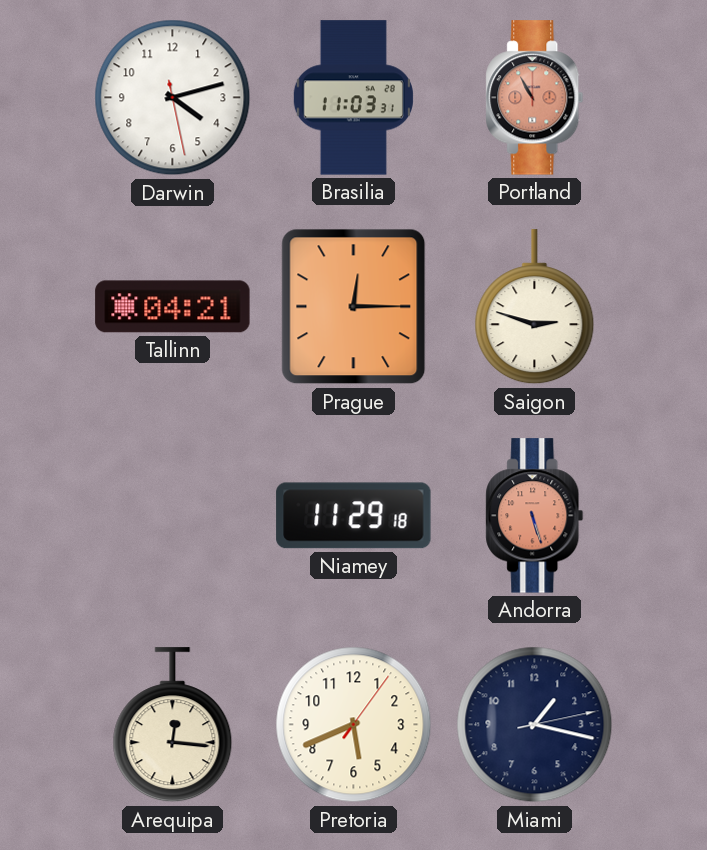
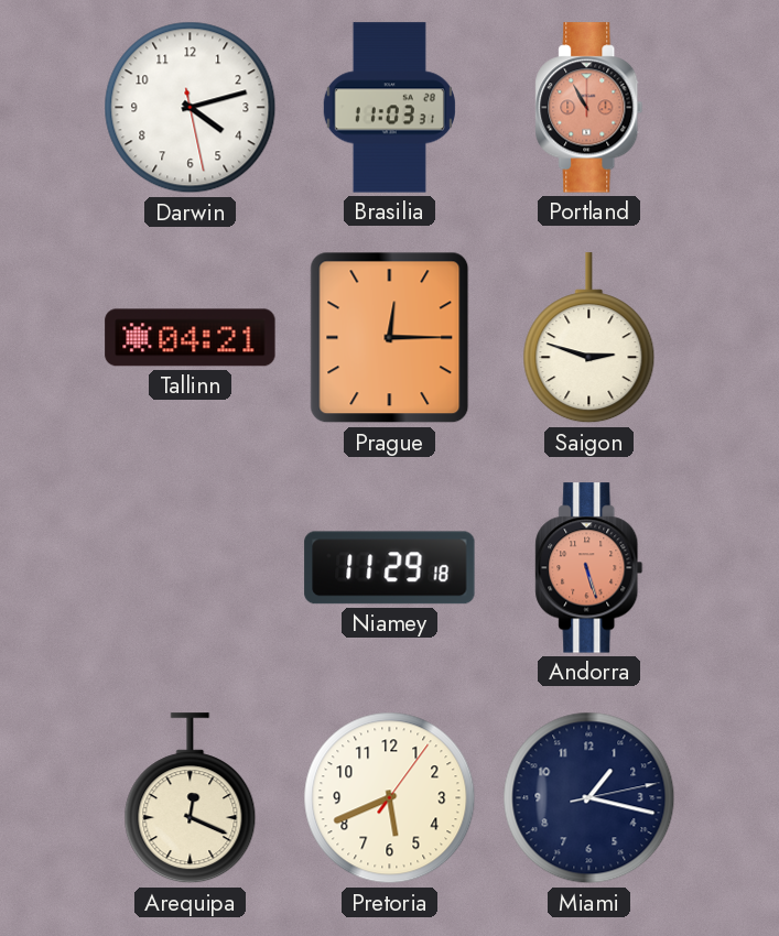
Arequipa: 12:16 -> 12:19
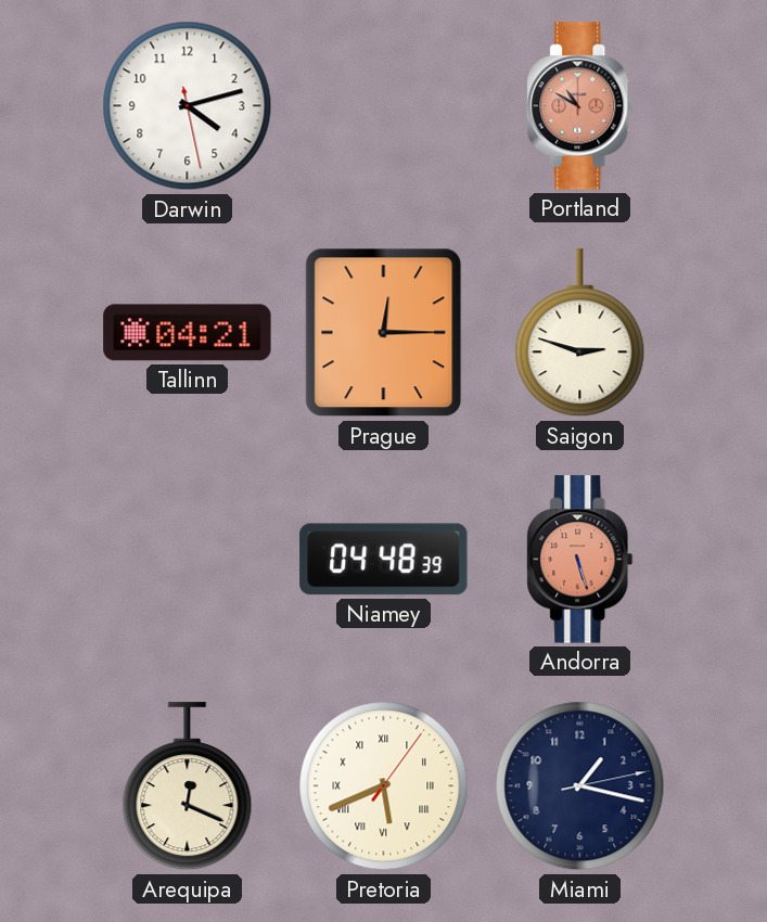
Brasilia: 11:03 -> none
Portland: 10:55 -> 10:50
Niamey: 11:29 -> 04:48
Pretoria numerals: Arabic -> Roman
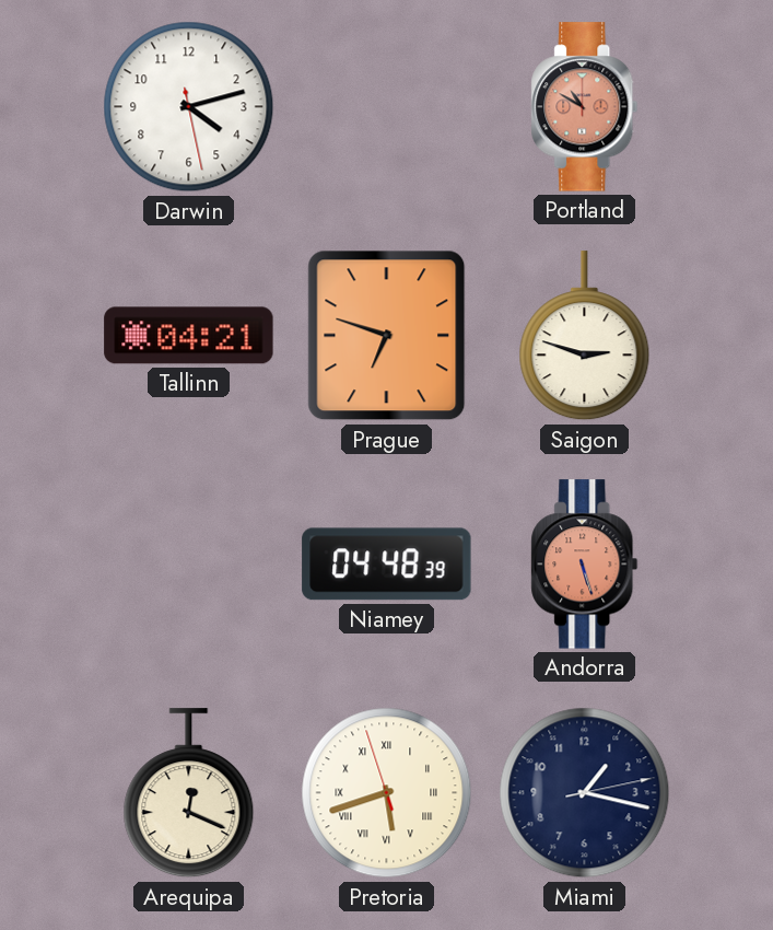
Prague: 12:15 -> 6:48
Pretoria: 5:41:06 -> 5:41:57
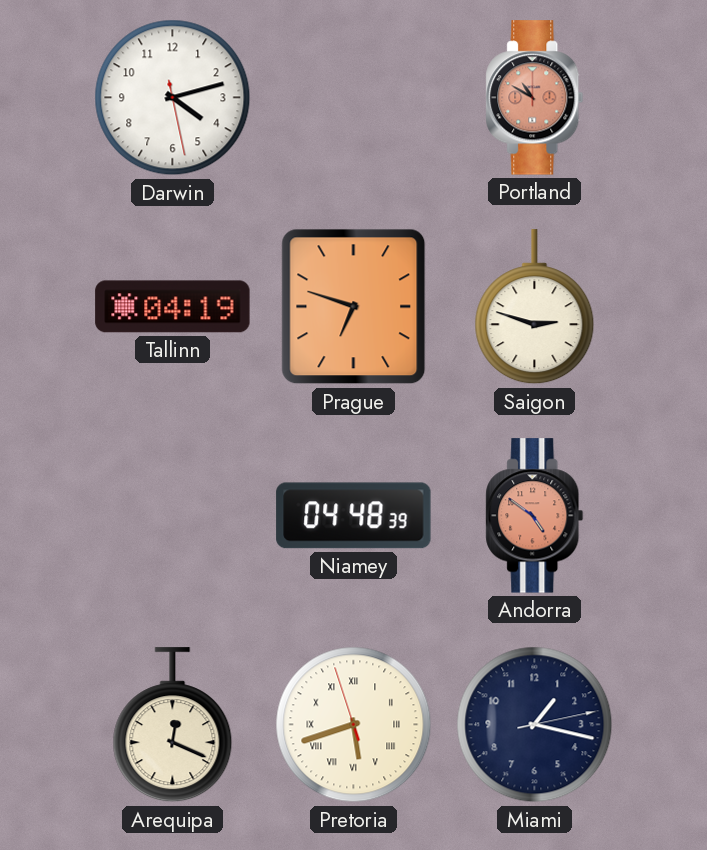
Tallinn: 04:21 -> 04:19
Andorra: 5:27 -> 4:51
